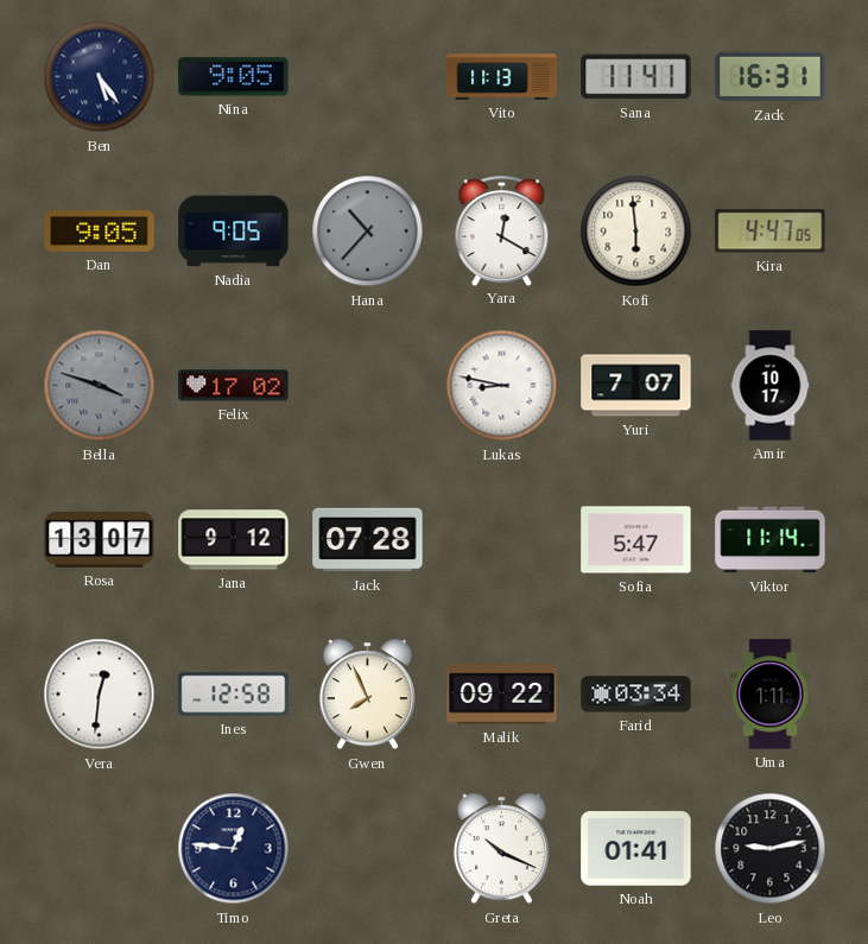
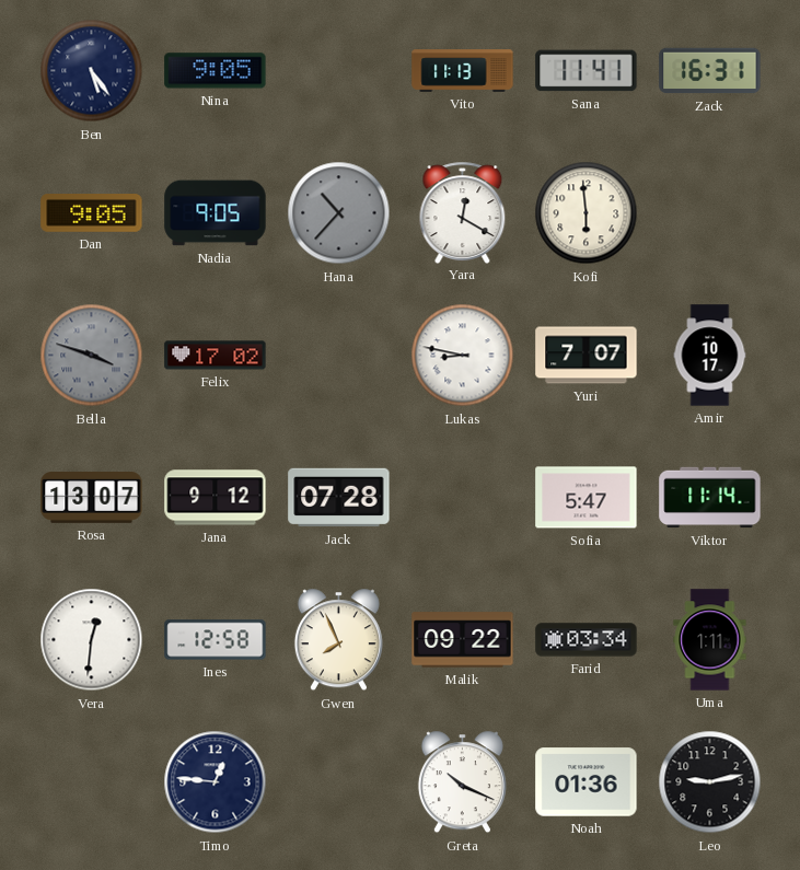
Kira: 4:47 -> none
Noah: 01:41 -> 01:36
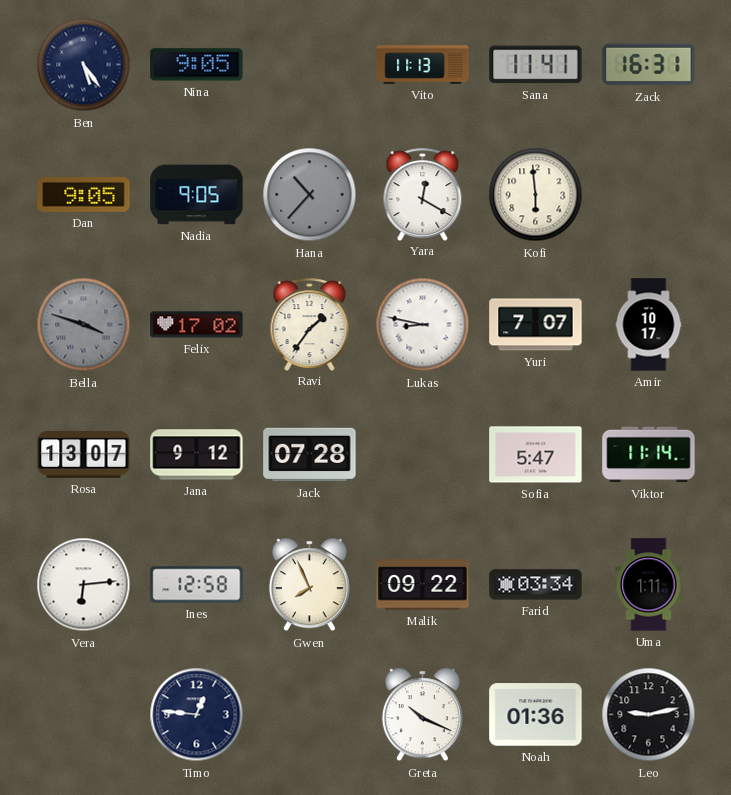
Ravi: none -> 1:36
Vera: 12:31 -> 6:14
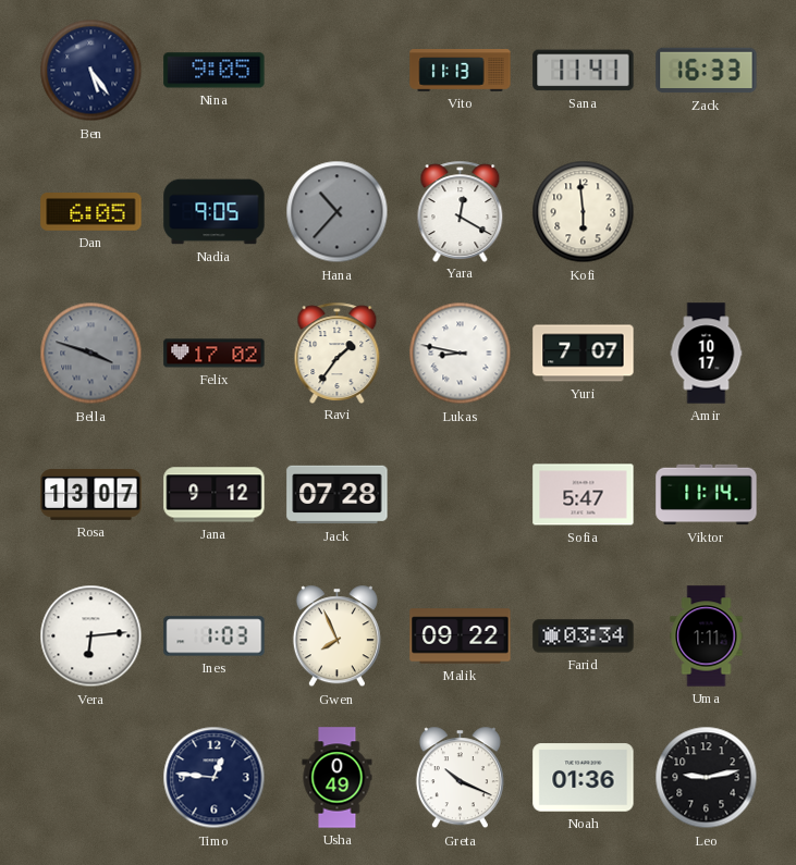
Zack: 16:31 -> 16:33
Dan: 9:05 -> 6:05
Ines: 12:58 -> 1:03
Usha: none -> 0:49
